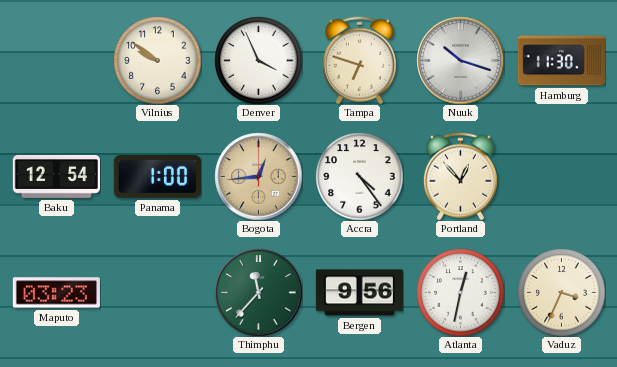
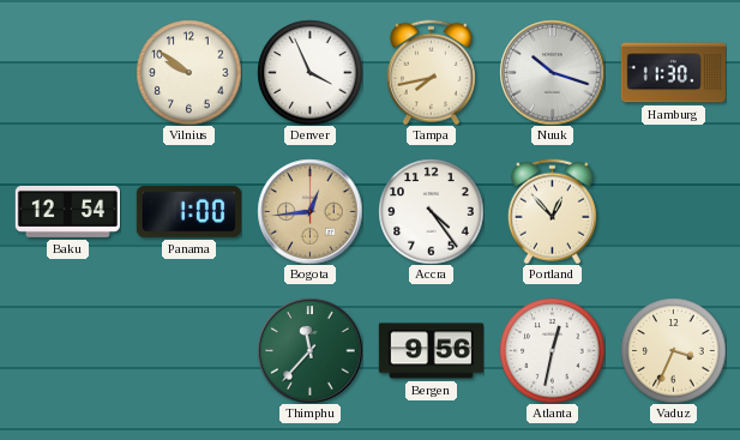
Tampa: 6:48 -> 7:43
Maputo: 03:23 -> none
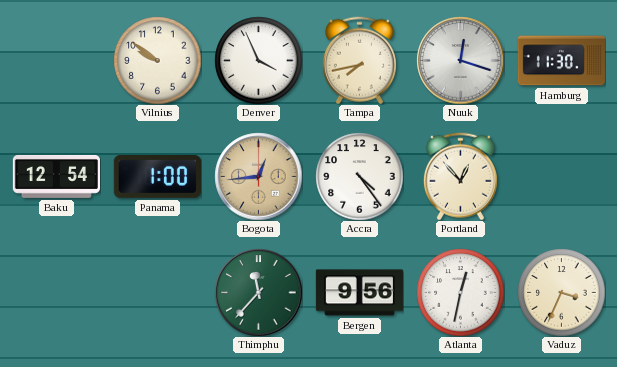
Nuuk: 10:18 -> 12:18
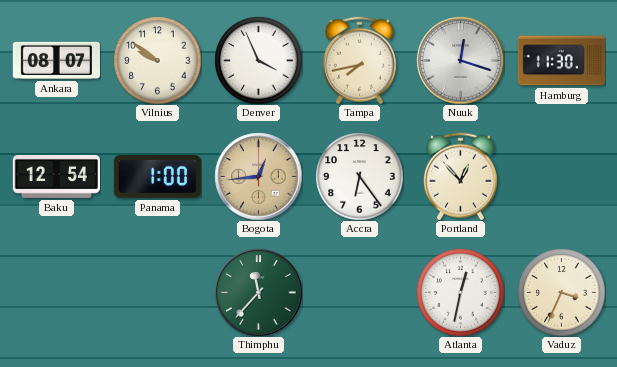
Ankara: none -> 08:07
Accra: 4:24 -> 6:24
Bergen: 9:56 -> none
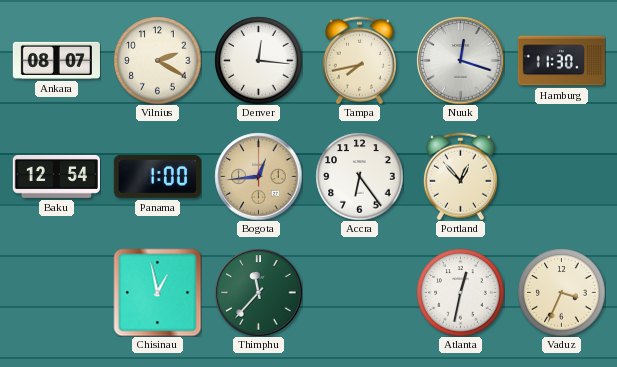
Vilnius: 9:51 -> 2:20
Denver: 3:56 -> 12:16
Chisinau: none -> 12:58
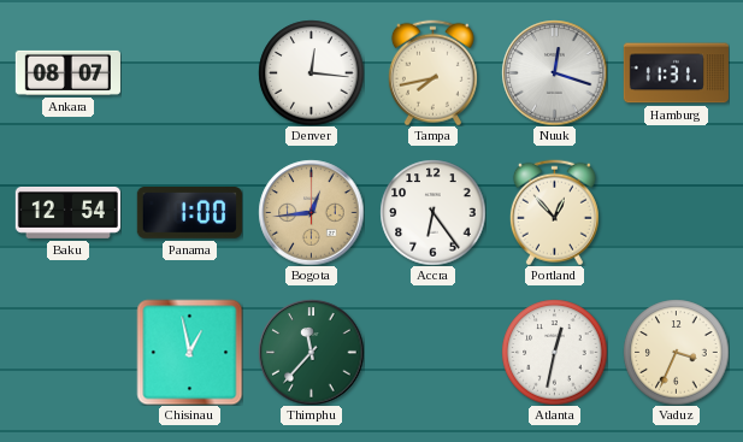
Vilnius: 2:20 -> none
Hamburg: 11:30 -> 11:31
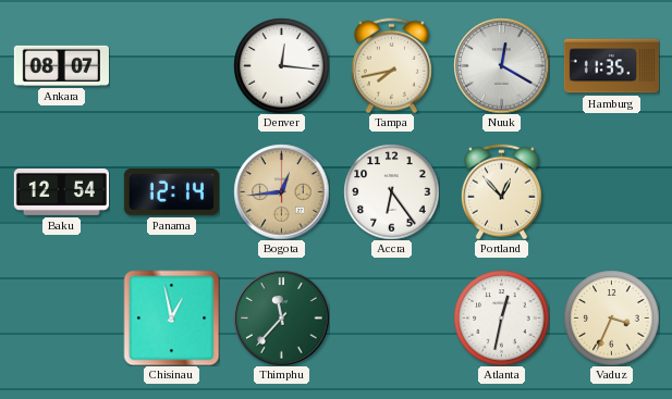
Nuuk: 12:18 -> 12:20
Hamburg: 11:31 -> 11:35
Panama: 1:00 -> 12:14
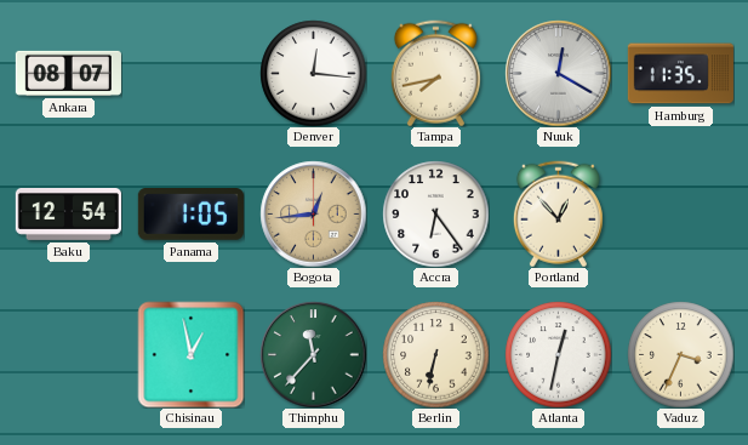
Panama: 12:14 -> 1:05
Berlin: none -> 6:32
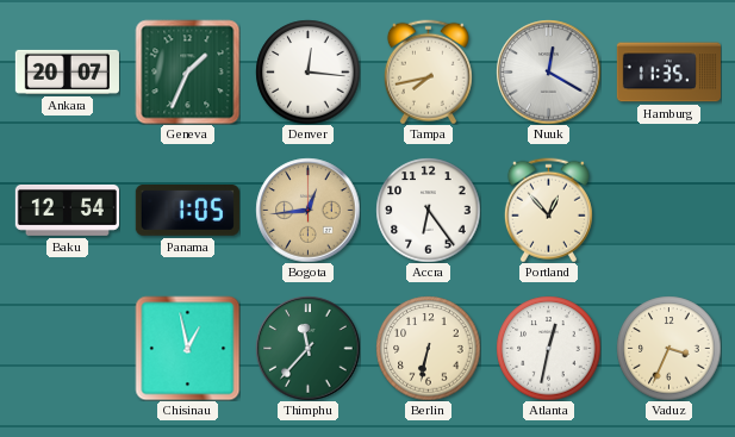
Ankara: 08:07 -> 20:07
Geneva: none -> 1:34
